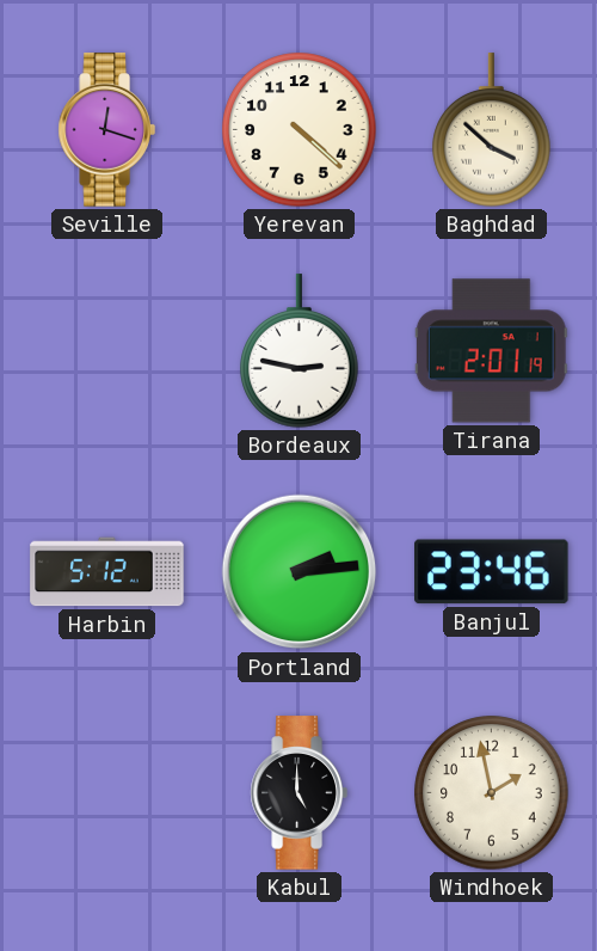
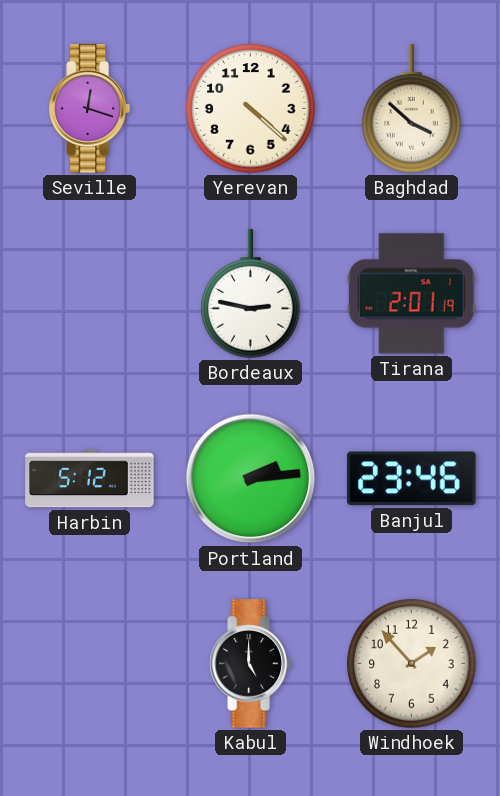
Windhoek: 1:58 -> 1:53
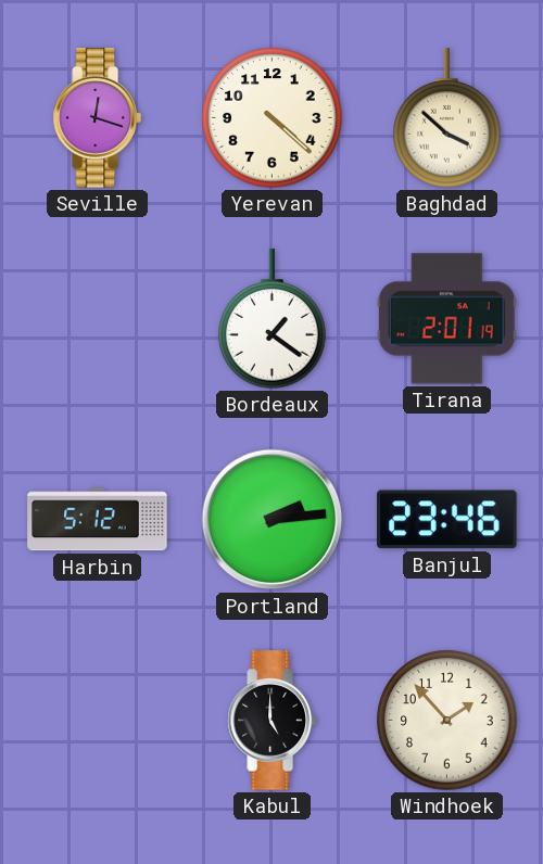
Bordeaux: 2:47 -> 1:21
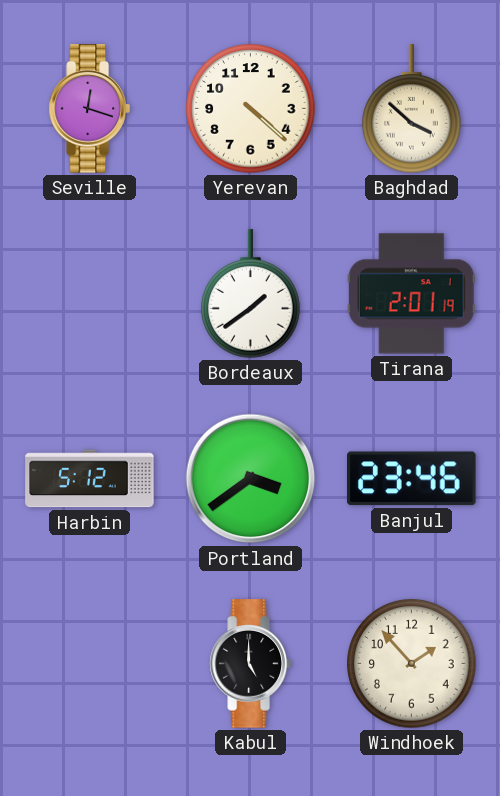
Bordeaux: 1:21 -> 1:39
Portland: 2:14 -> 3:39
